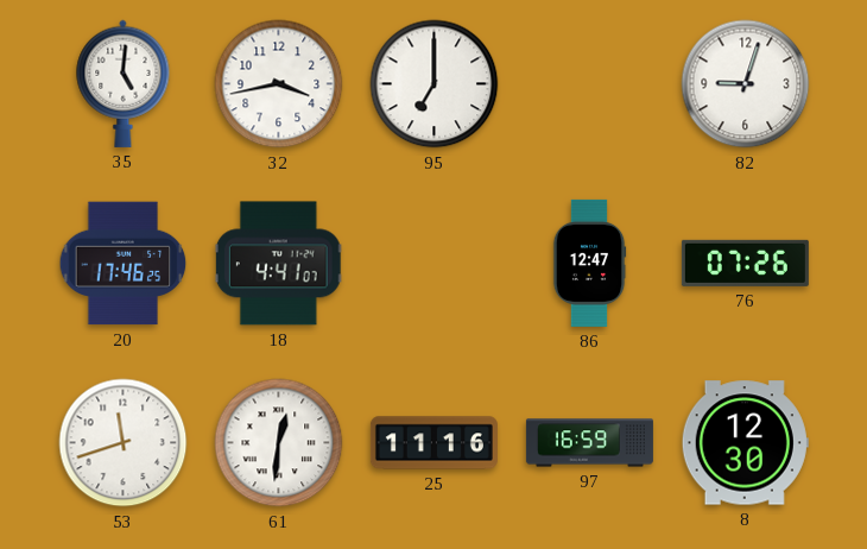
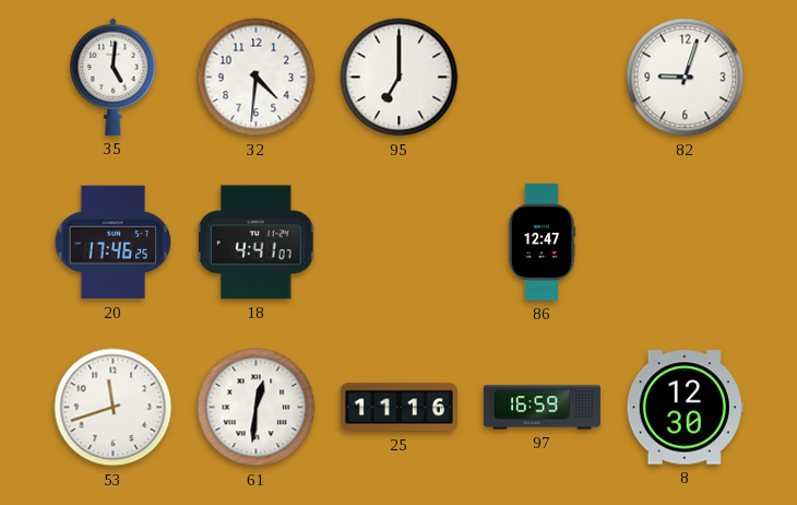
32: 3:43 -> 4:31
76: 07:26 -> none
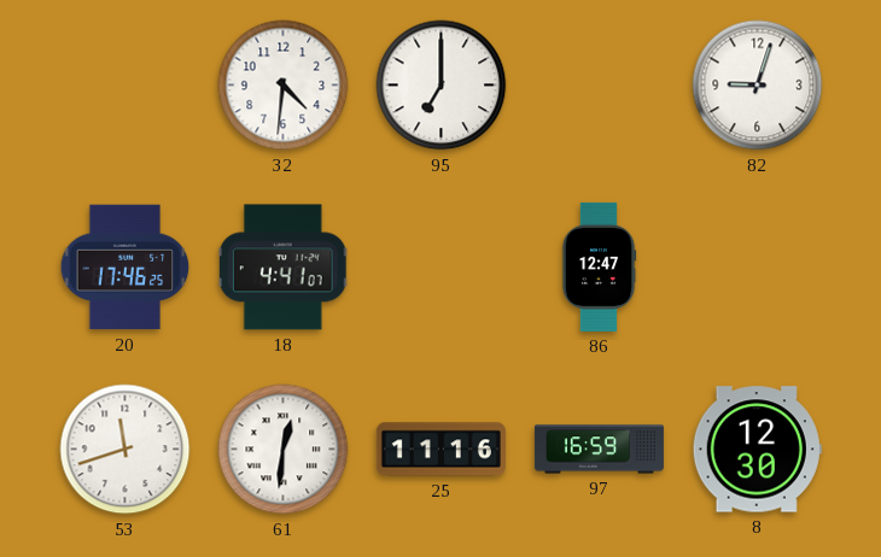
35: 5:01 -> none
